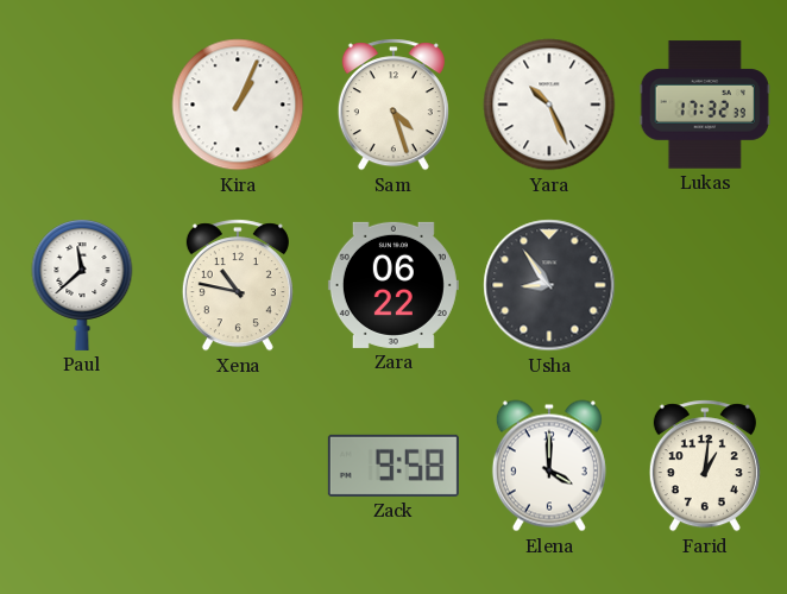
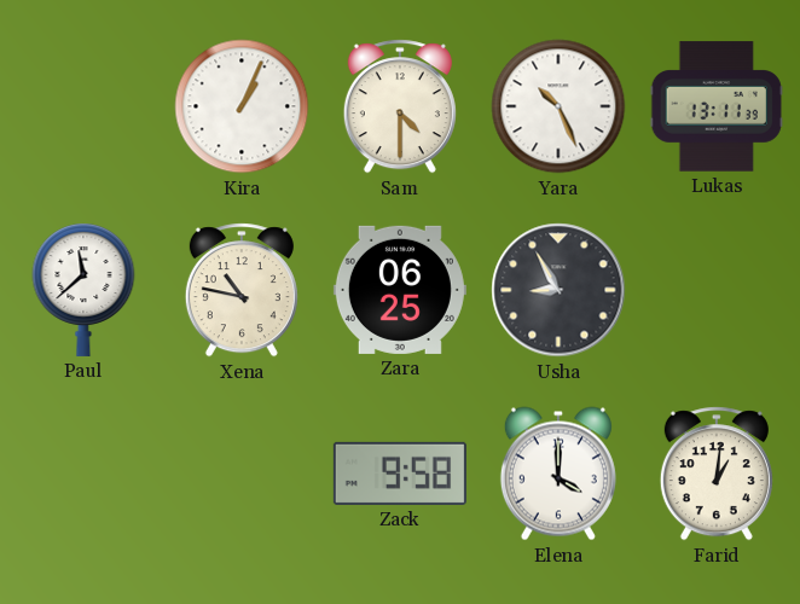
Sam: 4:27 -> 4:30
Lukas: 17:32 -> 13:11
Zara: 06:22 -> 06:25
Usha: 8:54 -> 8:55
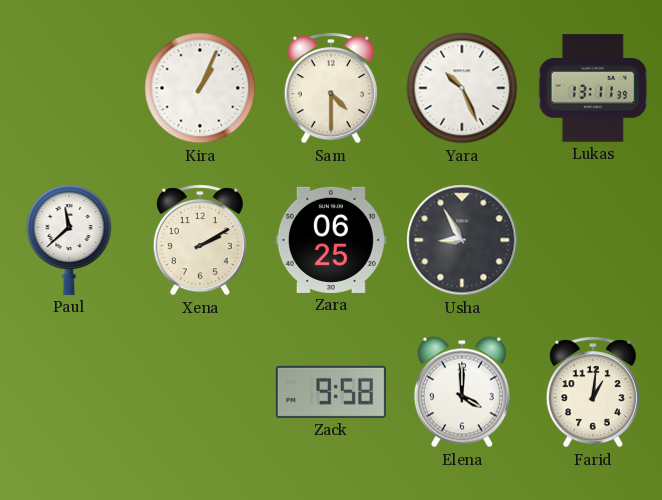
Xena: 10:47 -> 2:10
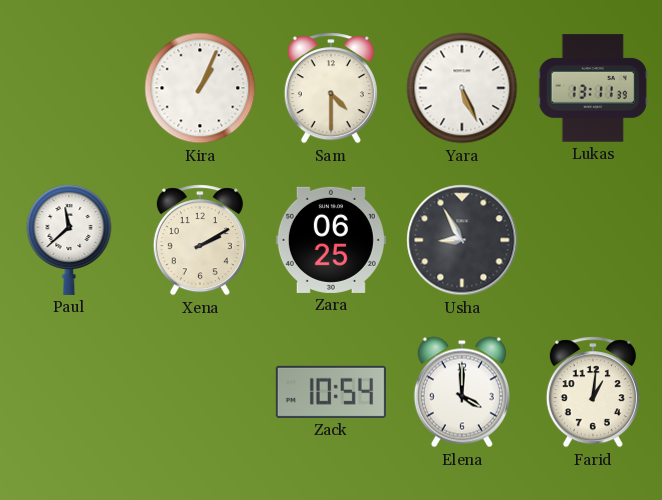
Yara: 10:26 -> 5:26
Zack: 9:58 -> 10:54
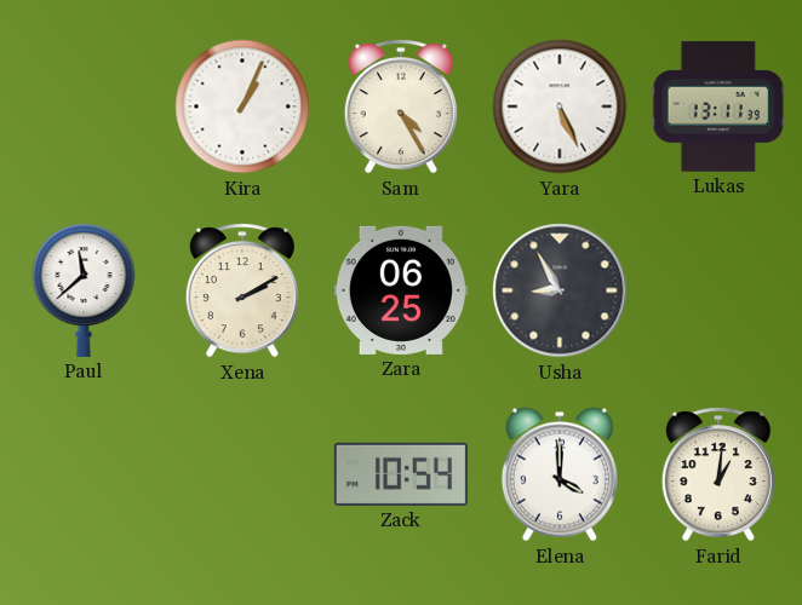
Sam: 4:30 -> 4:25
